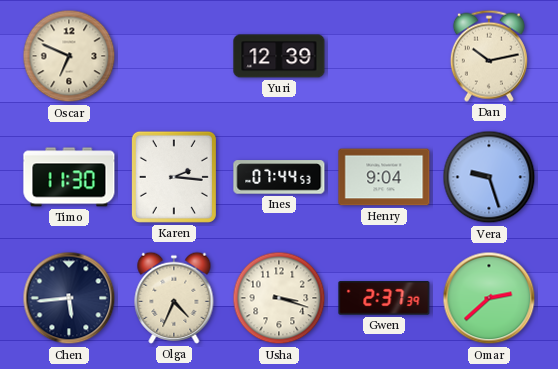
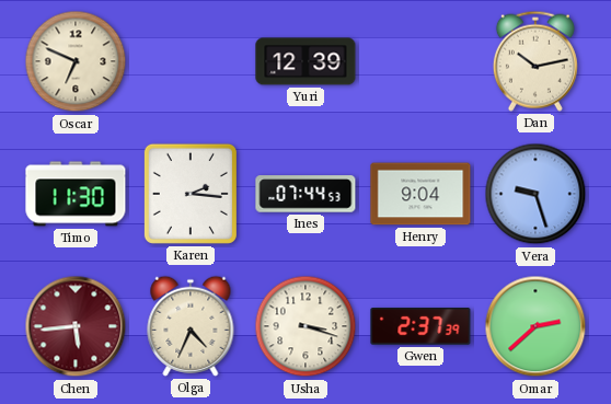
Chen dial: navy -> burgundy
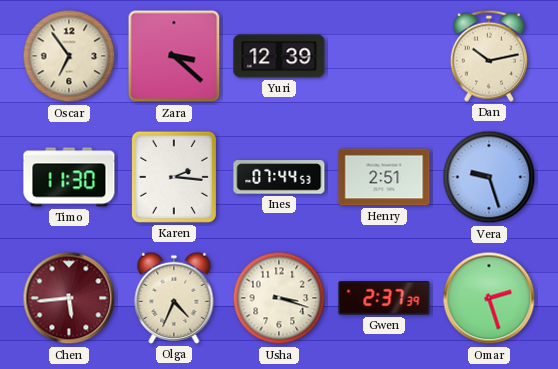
Oscar: 6:49 -> 6:54
Zara: none -> 3:22
Henry: 9:04 -> 2:51
Omar: 2:38 -> 2:27
